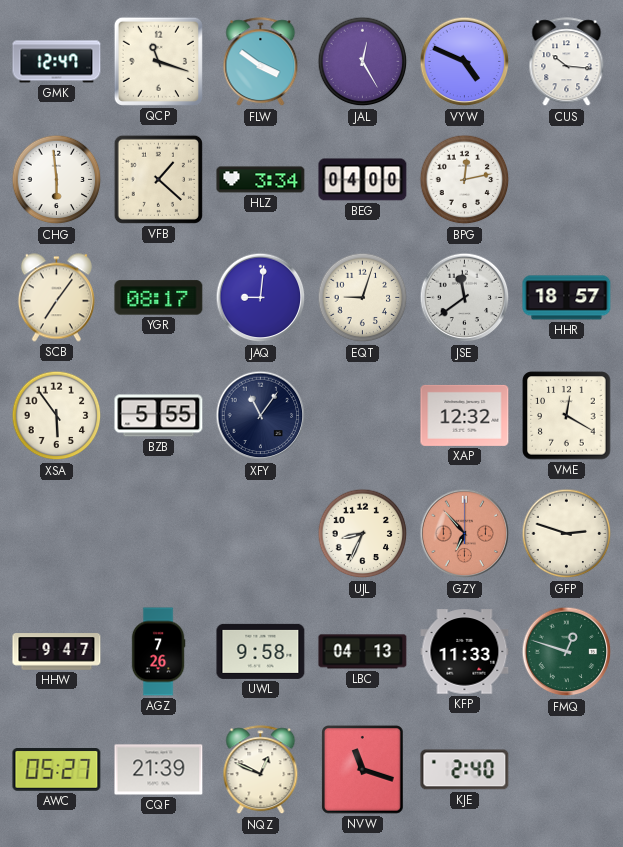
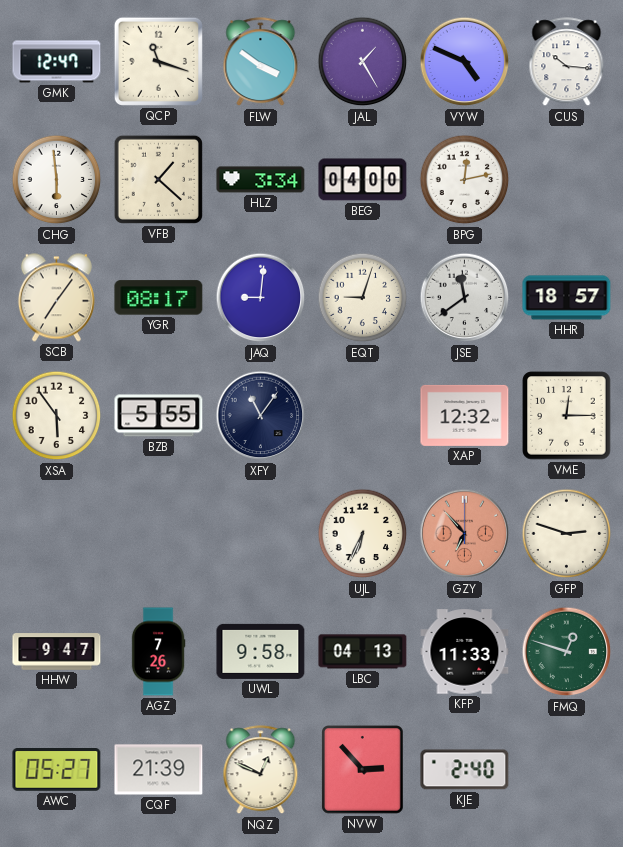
JAL: 12:25 -> 1:25
VME: 12:20 -> 12:15
UJL: 8:34 -> 6:34
NVW: 11:18 -> 2:53
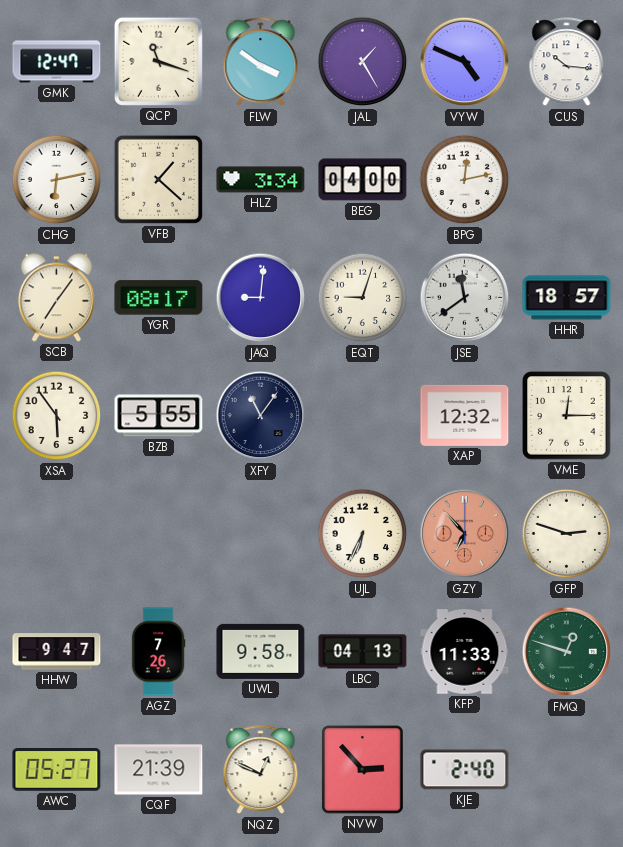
CHG: 5:59 -> 6:13
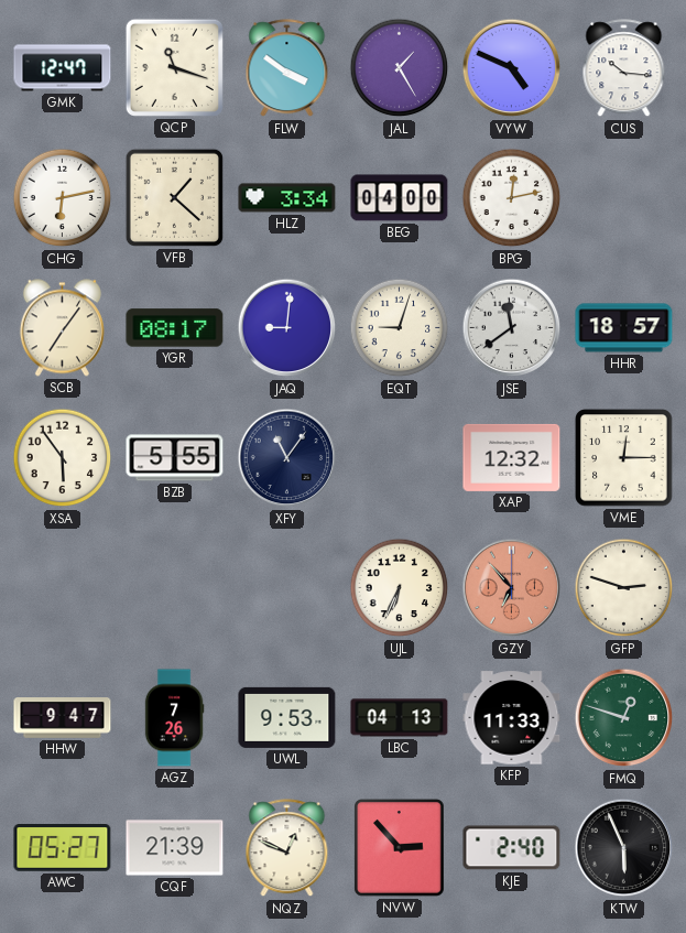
UWL: 9:58 -> 9:53
KTW: none -> 5:56
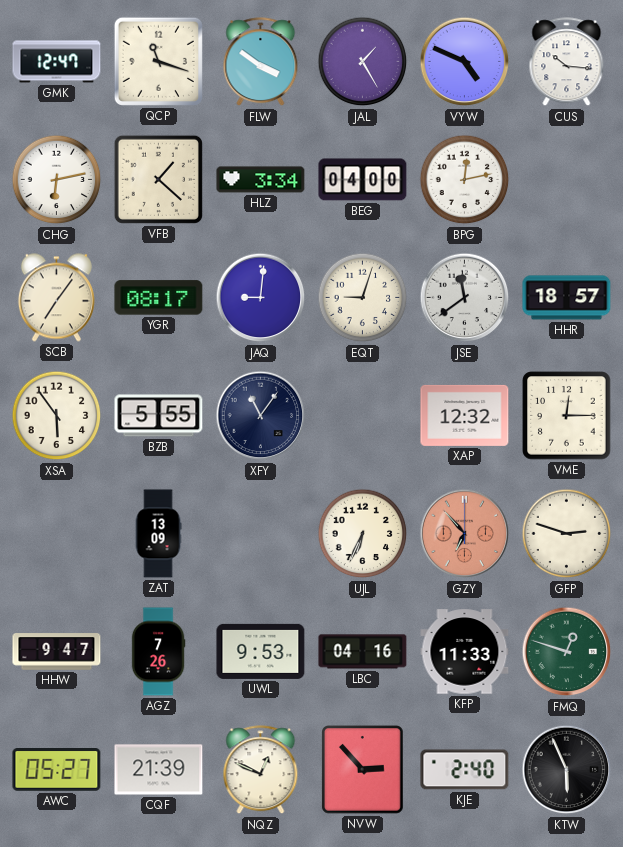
ZAT: none -> 13:09
LBC: 04:13 -> 04:16
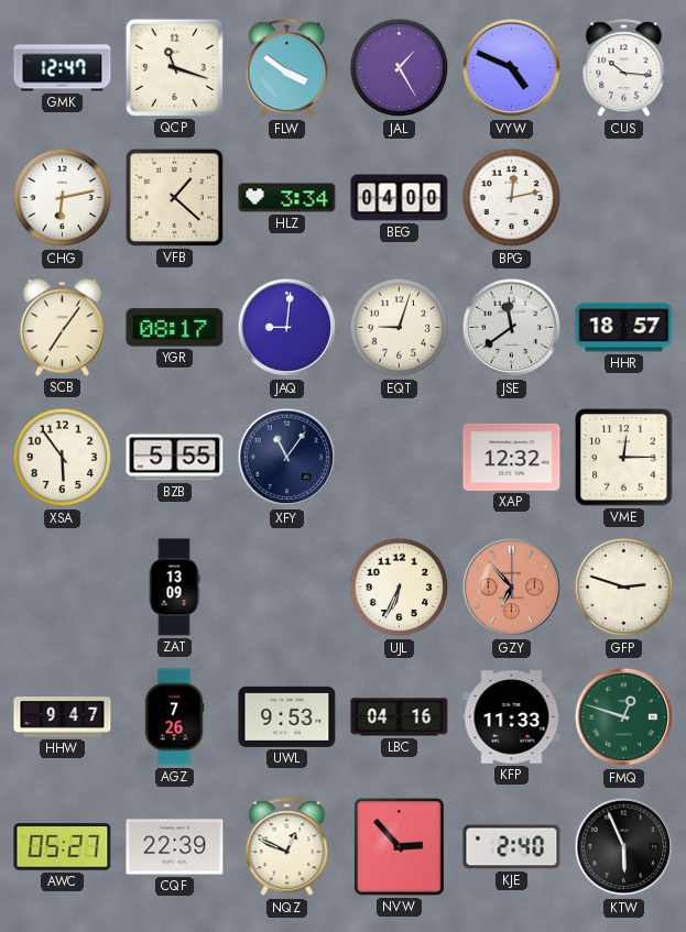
CQF: 21:39 -> 22:39
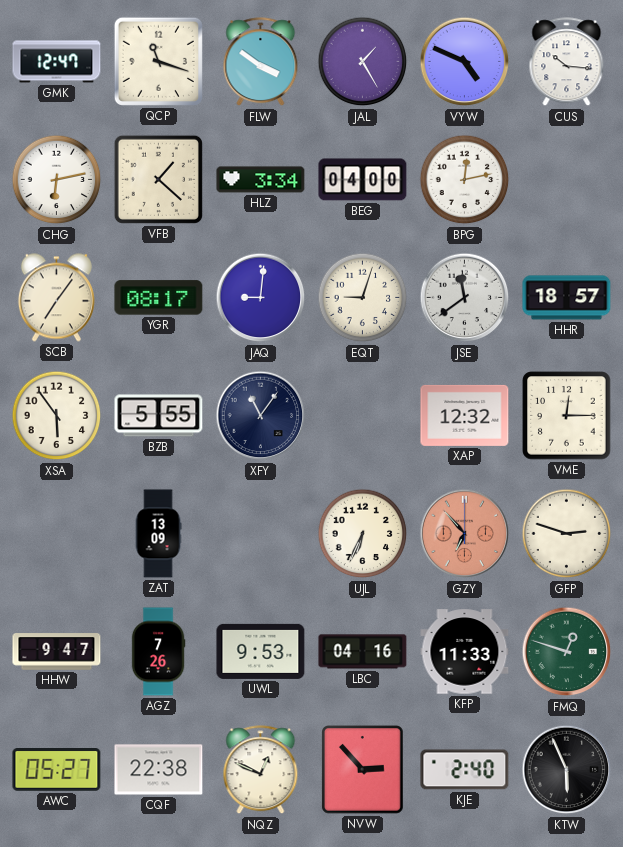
CQF: 22:39 -> 22:38
